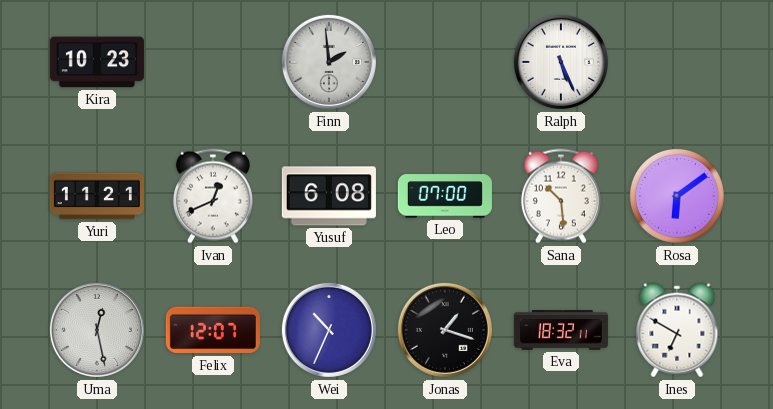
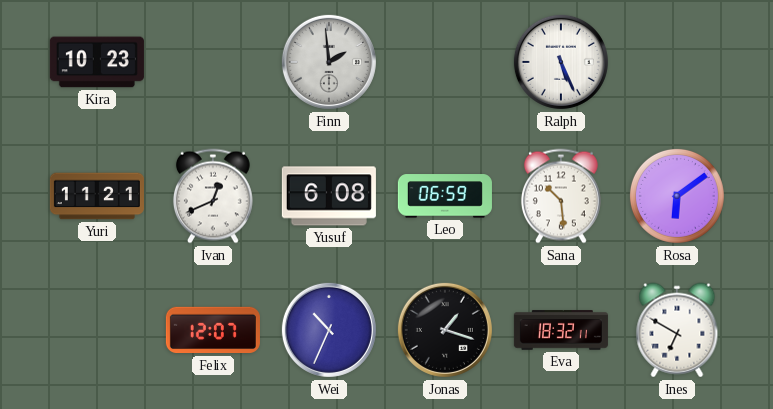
Leo: 07:00 -> 06:59
Uma: 12:28 -> none
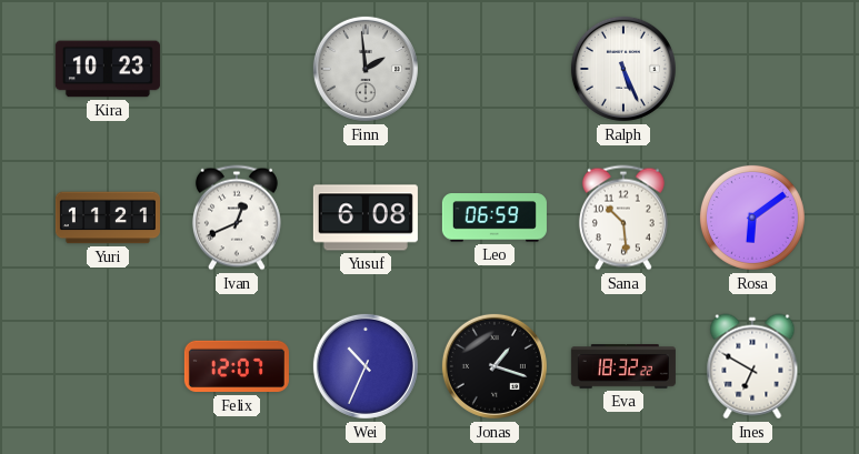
Eva: 18:32:11 -> 18:32:22
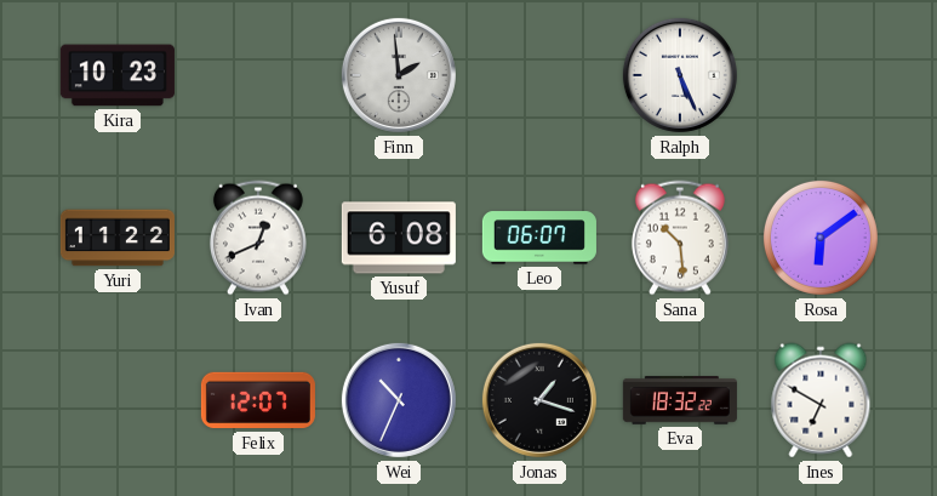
Yuri: 11:21 -> 11:22
Leo: 06:59 -> 06:07
